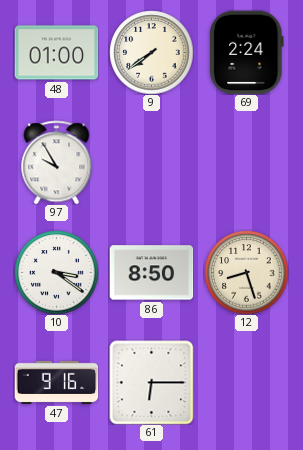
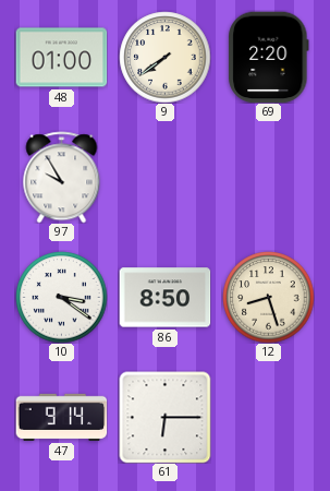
69: 2:24 -> 2:20
47: 9:16 -> 9:14
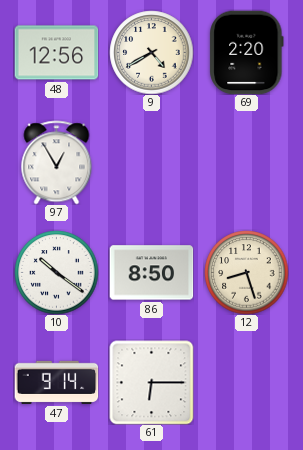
48: 01:00 -> 12:56
9: 7:39 -> 4:40
97: 9:55 -> 12:55
10: 3:21 -> 10:21
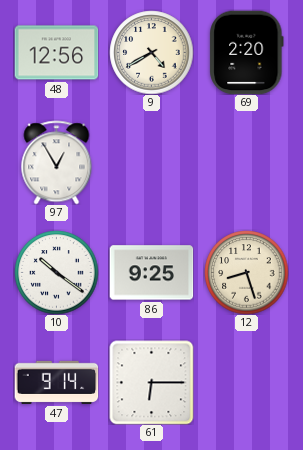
86: 8:50 -> 9:25
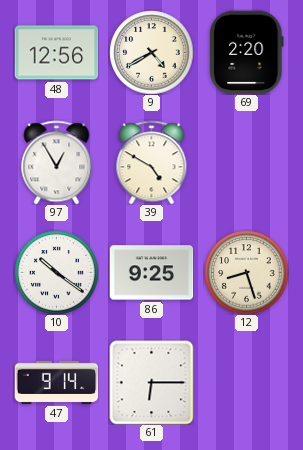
39: none -> 4:50
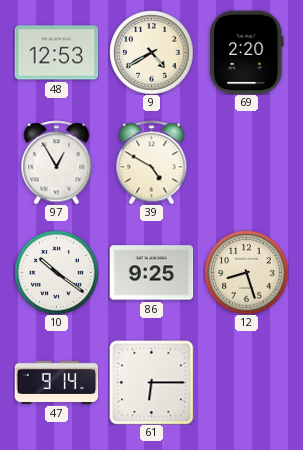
48: 12:56 -> 12:53
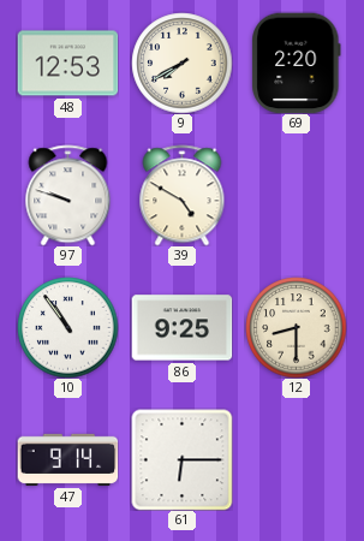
9: 4:40 -> 7:40
97: 12:55 -> 9:48
10: 10:21 -> 10:54
12: 8:27 -> 8:30
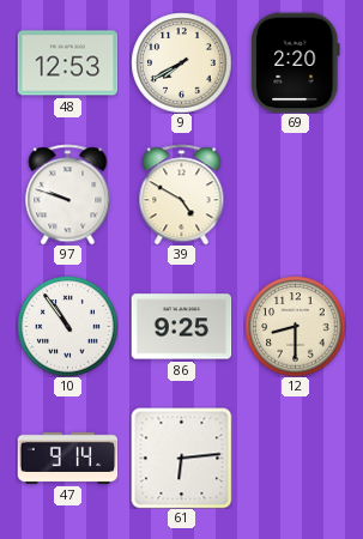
61: 6:15 -> 6:14
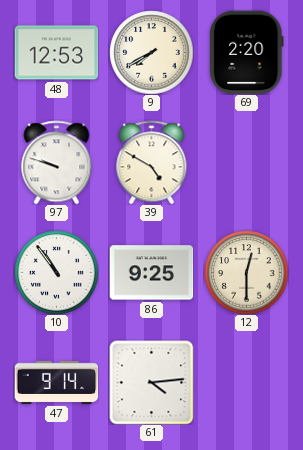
12: 8:30 -> 12:30
61: 6:14 -> 4:14
